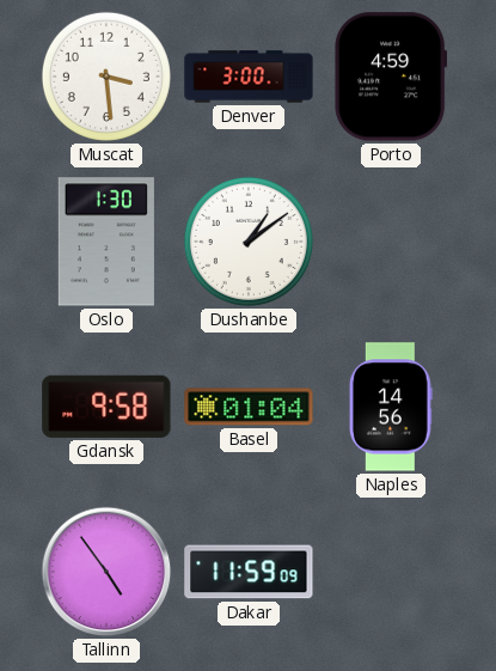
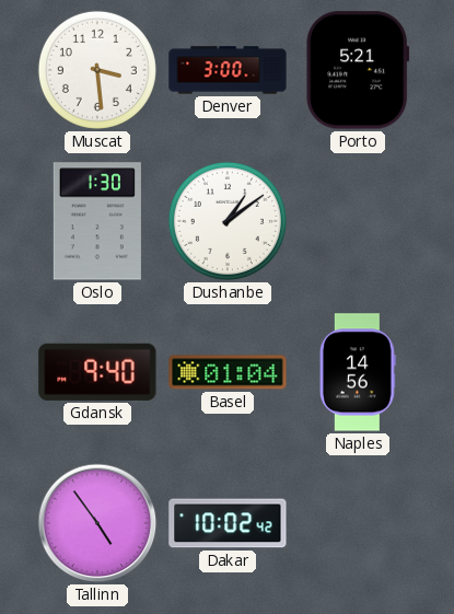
Porto: 4:59 -> 5:21
Gdansk: 9:58 -> 9:40
Dakar: 11:59 -> 10:02
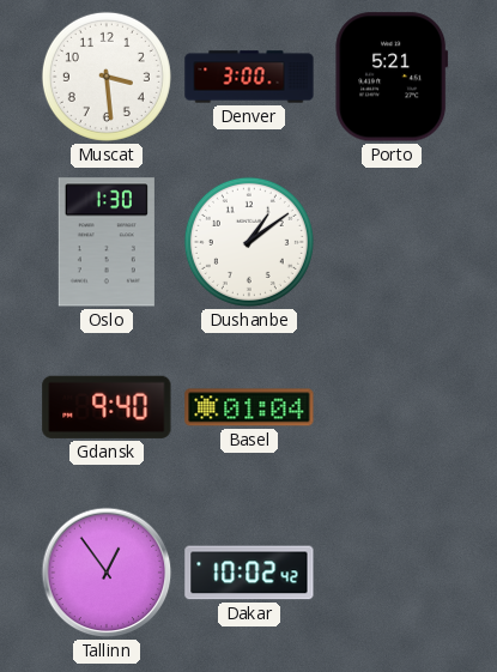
Naples: 14:56 -> none
Tallinn: 4:54 -> 12:54
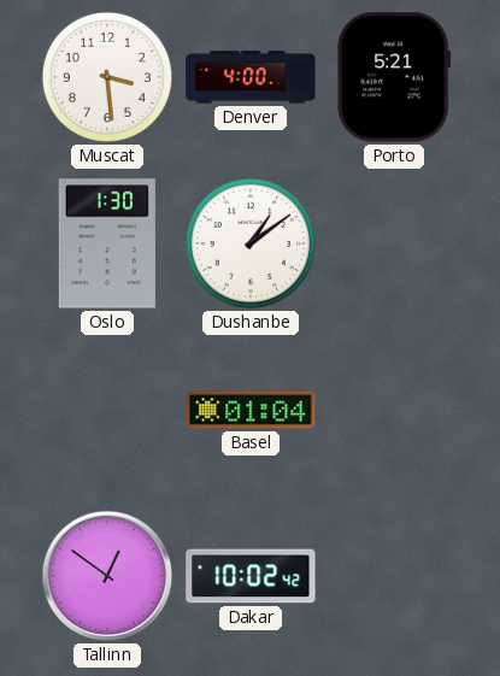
Denver: 3:00 -> 4:00
Gdansk: 9:40 -> none
Tallinn: 12:54 -> 12:51
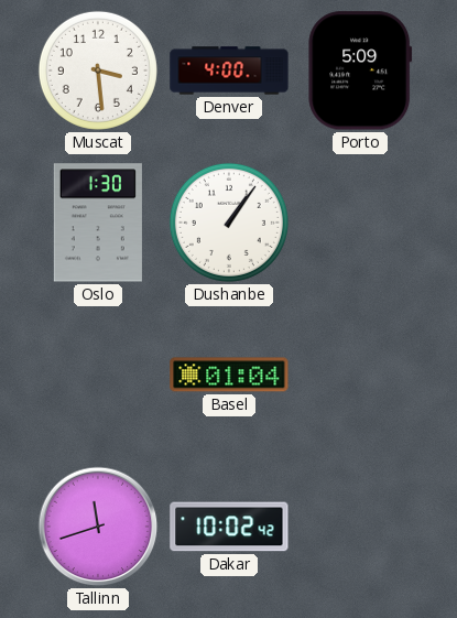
Porto: 5:21 -> 5:09
Dushanbe: 1:09 -> 1:06
Tallinn: 12:51 -> 11:42
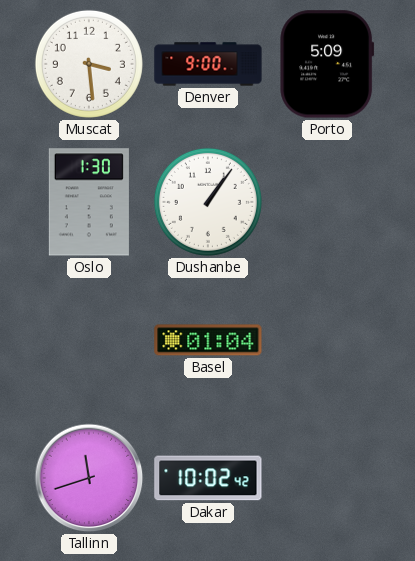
Denver: 4:00 -> 9:00
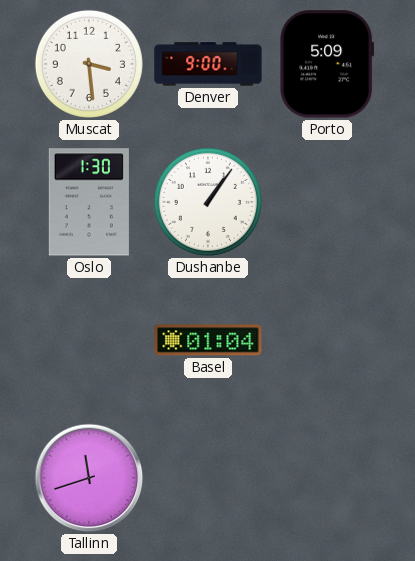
Dakar: 10:02 -> none
